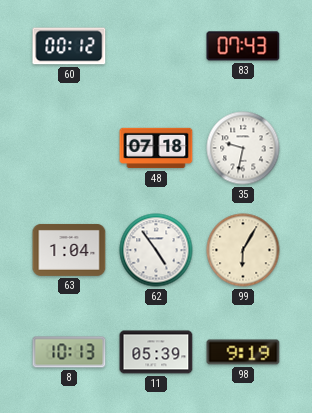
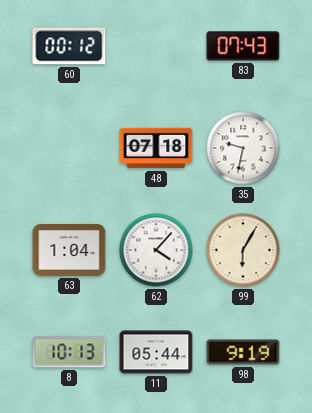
62: 4:54 -> 4:07
11: 05:39 -> 05:44
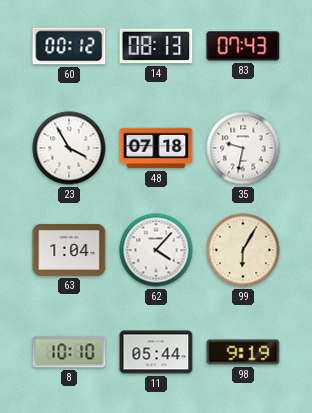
14: none -> 08:13
23: none -> 3:55
8: 10:13 -> 10:10
